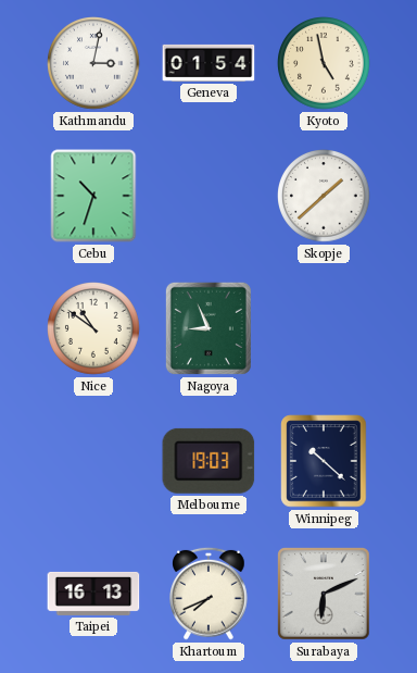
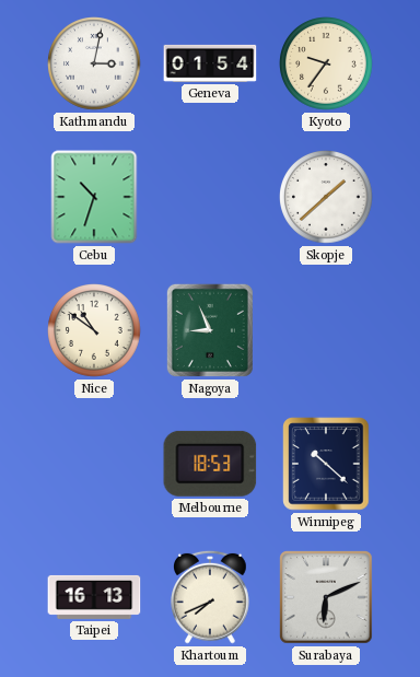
Kyoto: 4:58 -> 9:36
Melbourne: 19:03 -> 18:53
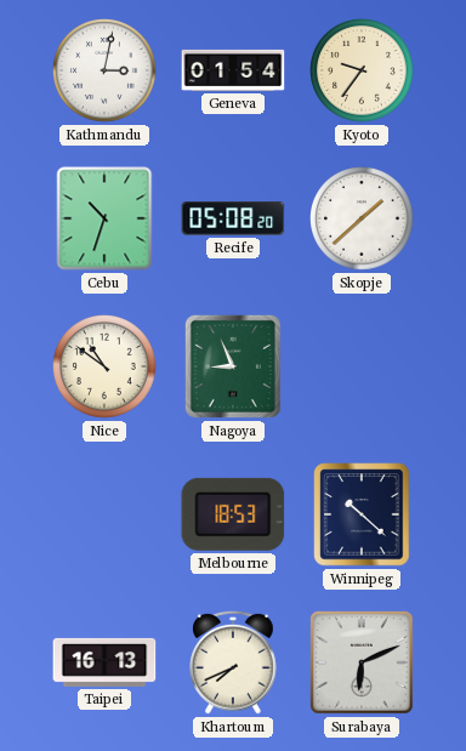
Recife: none -> 05:08
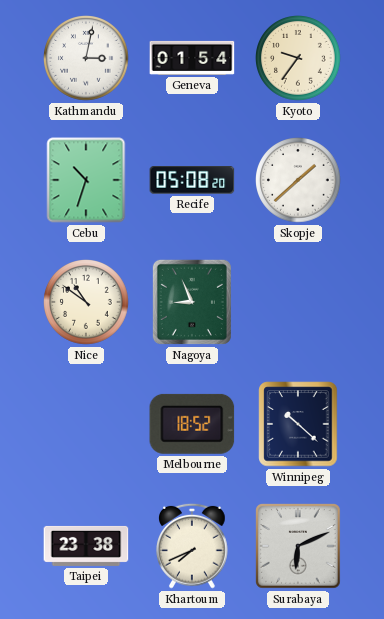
Melbourne: 18:53 -> 18:52
Taipei: 16:13 -> 23:38
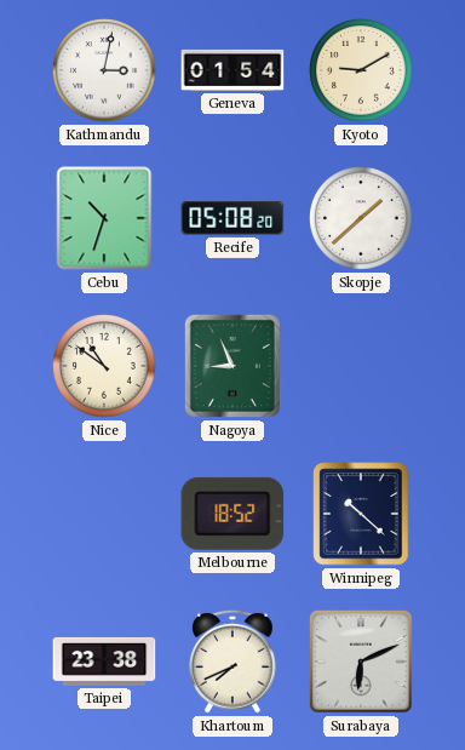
Kyoto: 9:36 -> 9:10
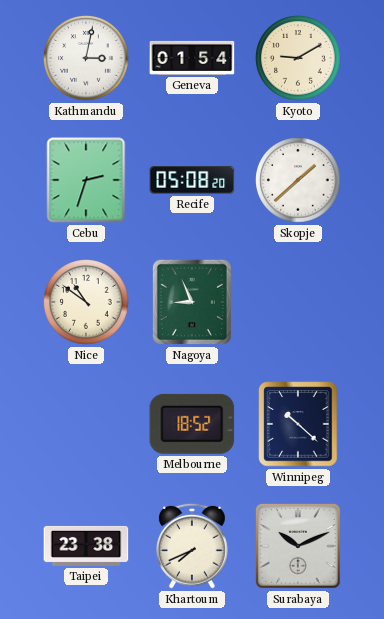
Cebu: 10:33 -> 2:33
Surabaya: 6:11 -> 10:11
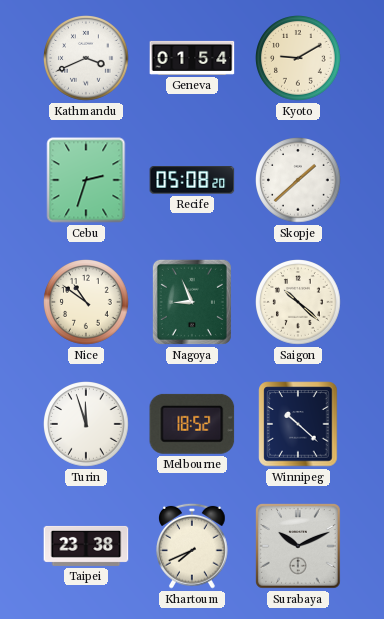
Kathmandu: 3:02 -> 3:41
Saigon: none -> 10:22
Turin: none -> 11:57
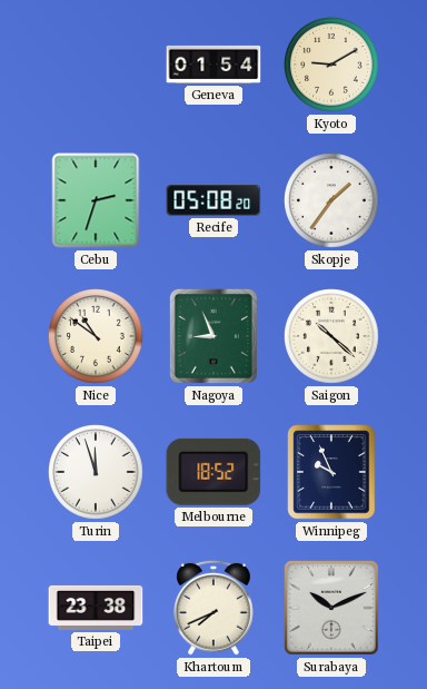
Kathmandu: 3:41 -> none
Skopje: 1:38 -> 1:36
Winnipeg: 10:22 -> 9:56
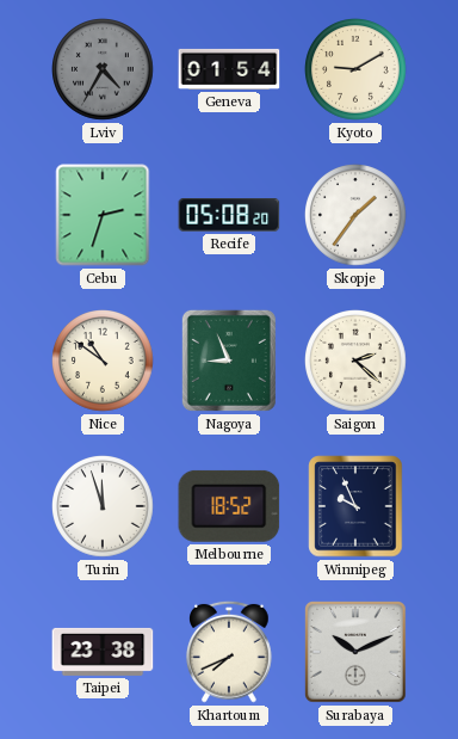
Lviv: none -> 4:35
Saigon: 10:22 -> 2:22
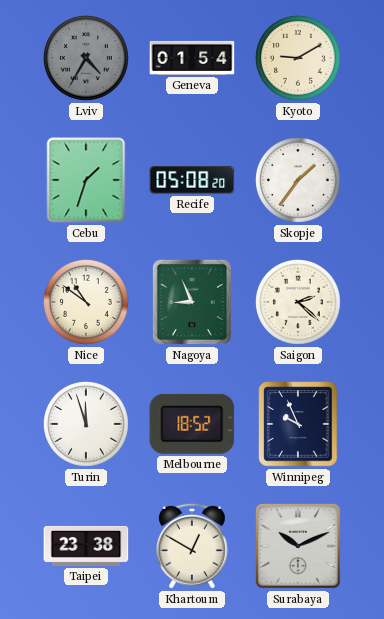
Cebu: 2:33 -> 1:33
Khartoum: 7:41 -> 12:50
